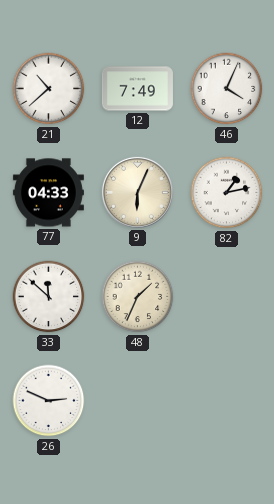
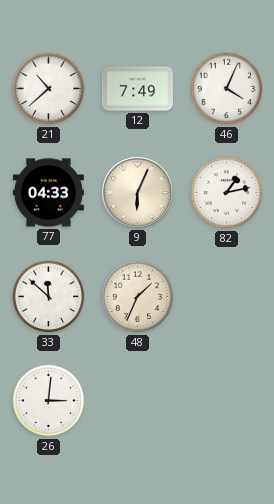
26: 2:49 -> 3:01
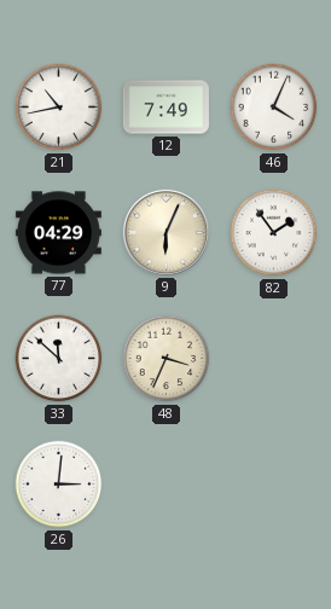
21: 10:38 -> 10:43
77: 04:33 -> 04:29
82: 1:13 -> 1:54
48: 1:34 -> 3:34
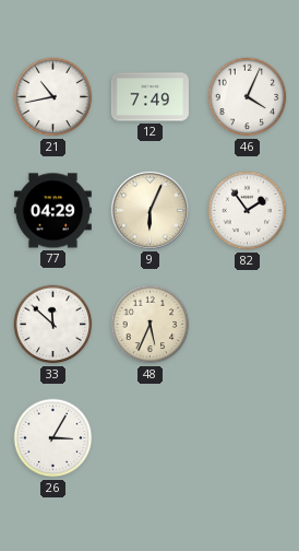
48: 3:34 -> 5:34
26: 3:01 -> 3:05
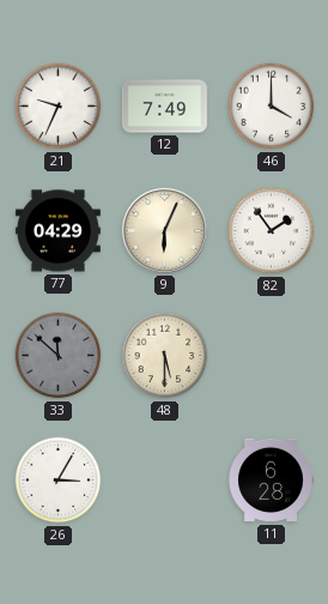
21: 10:43 -> 9:34
46: 4:04 -> 4:00
33 dial: white -> grey
48: 5:34 -> 5:30
11: none -> 6:28
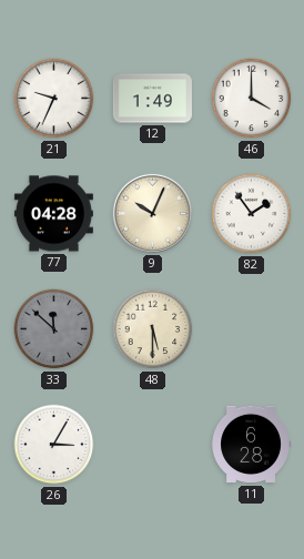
12: 7:49 -> 1:49
77: 04:29 -> 04:28
9: 6:04 -> 10:04
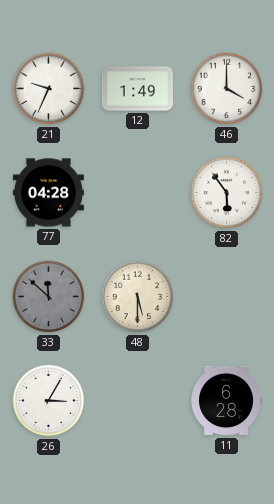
9: 10:04 -> none
82: 1:54 -> 5:54
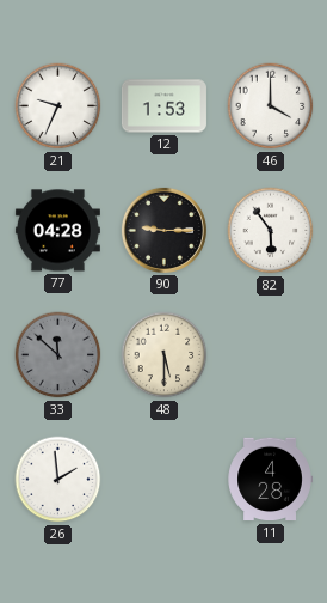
12: 1:49 -> 1:53
90: none -> 9:15
26: 3:05 -> 1:59
11: 6:28 -> 4:28
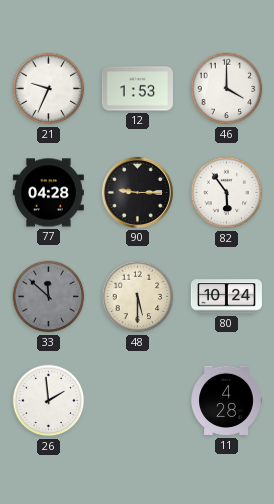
80: none -> 10:24
